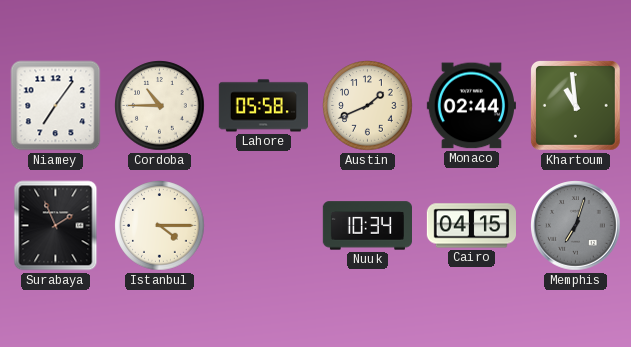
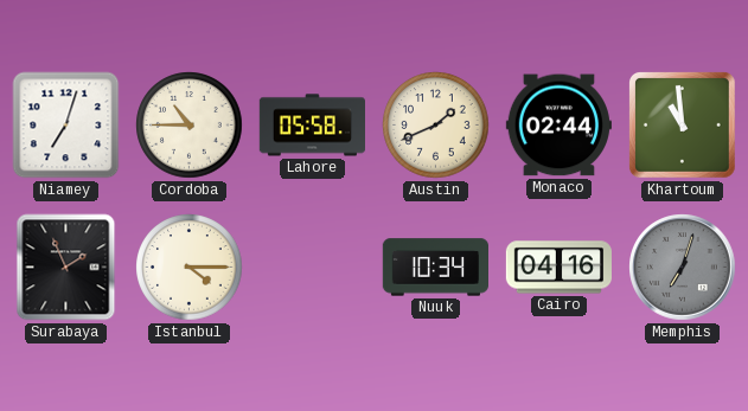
Niamey: 7:06 -> 7:03
Cairo: 04:15 -> 04:16
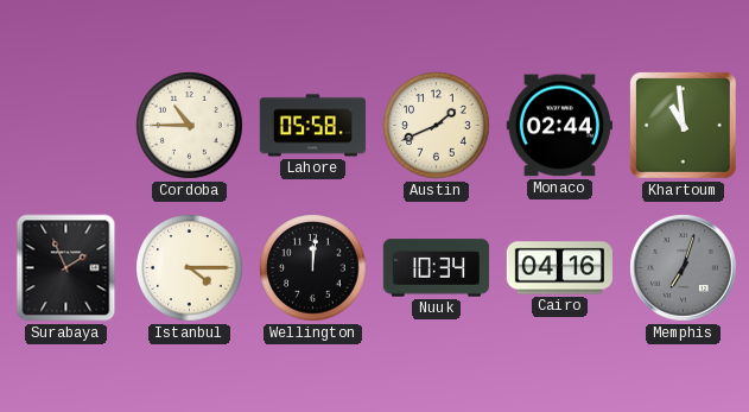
Niamey: 7:03 -> none
Wellington: none -> 12:01
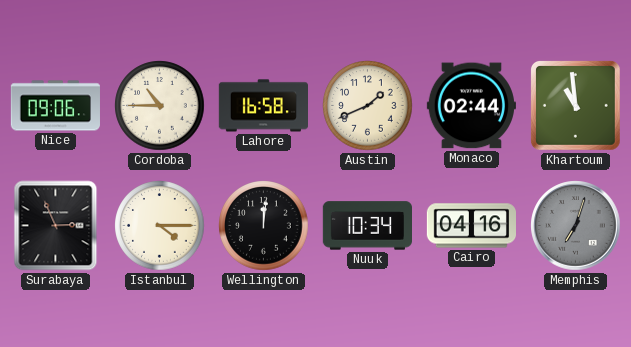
Nice: none -> 09:06
Lahore: 05:58 -> 16:58
Surabaya: 1:56 -> 2:56
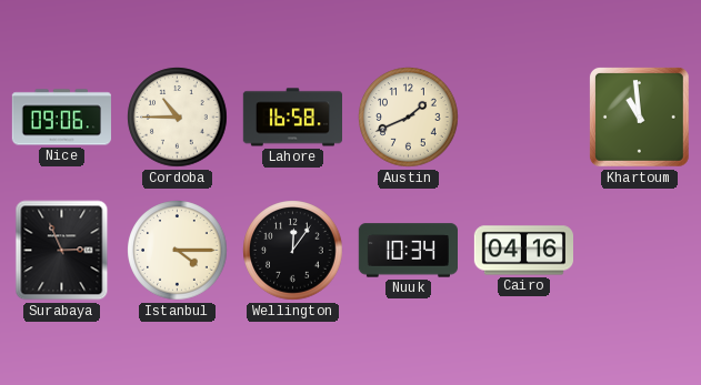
Monaco: 02:44 -> none
Wellington: 12:01 -> 12:06
Memphis: 7:03 -> none
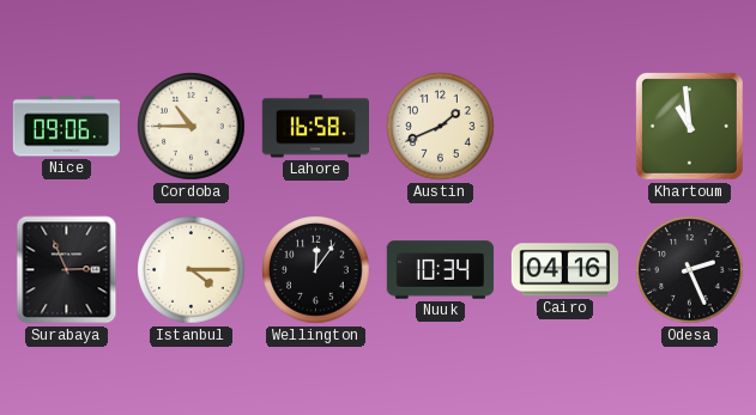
Odesa: none -> 2:26
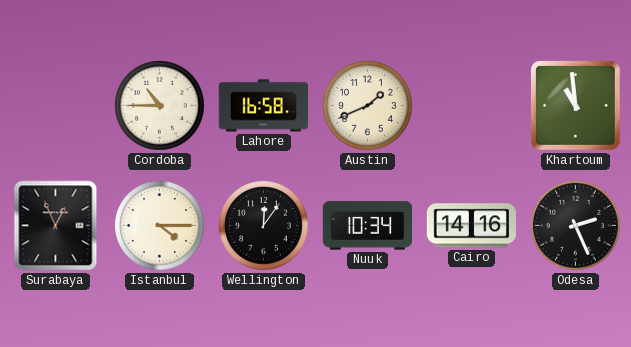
Nice: 09:06 -> none
Surabaya: 2:56 -> 12:56
Cairo: 04:16 -> 14:16
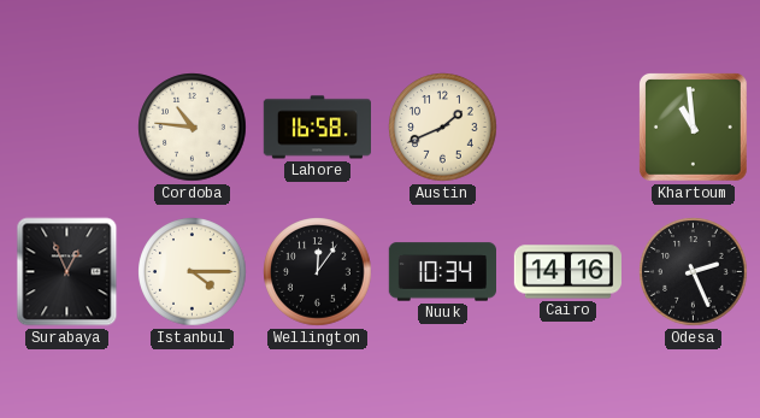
Cordoba: 10:45 -> 10:46
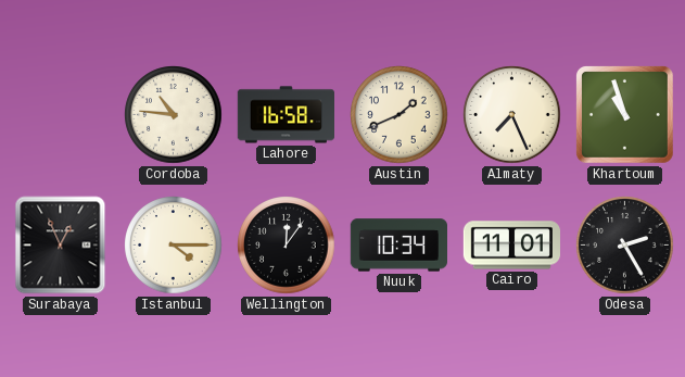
Almaty: none -> 7:26
Khartoum: 10:59 -> 10:57
Cairo: 14:16 -> 11:01
Odesa: 2:26 -> 2:25
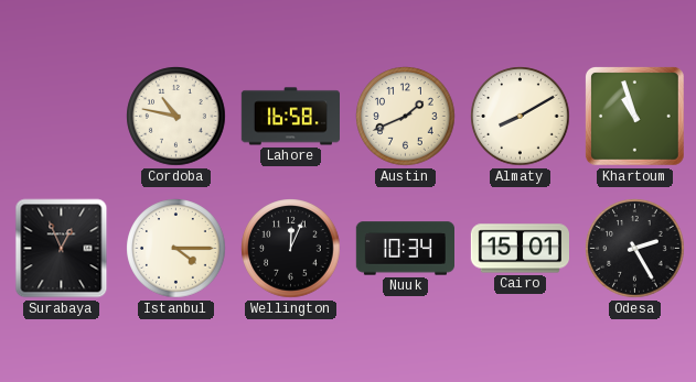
Cordoba: 10:46 -> 10:47
Almaty: 7:26 -> 8:10
Wellington: 12:06 -> 12:04
Cairo: 11:01 -> 15:01
